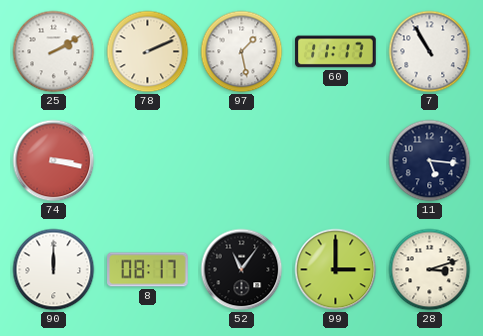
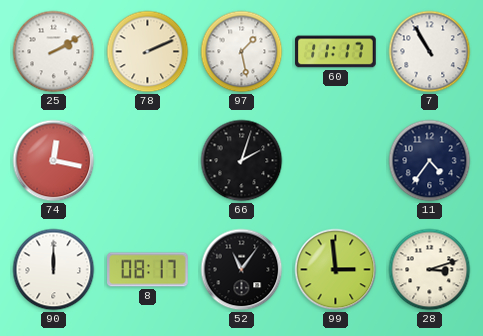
74: 3:17 -> 12:17
66: none -> 2:03
11: 5:16 -> 4:36
99: 3:00 -> 2:59
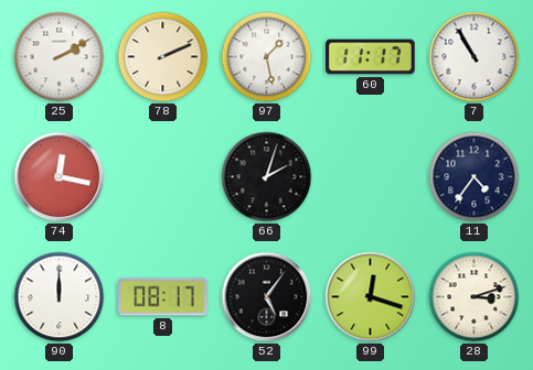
52: 11:06 -> 5:06
99: 2:59 -> 12:18
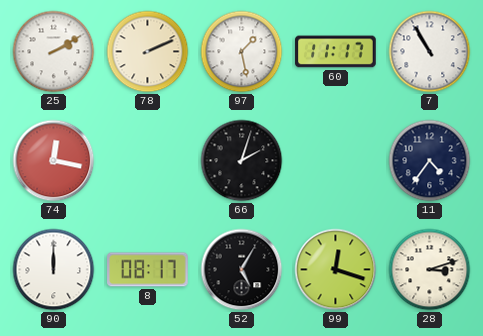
52: 5:06 -> 5:05
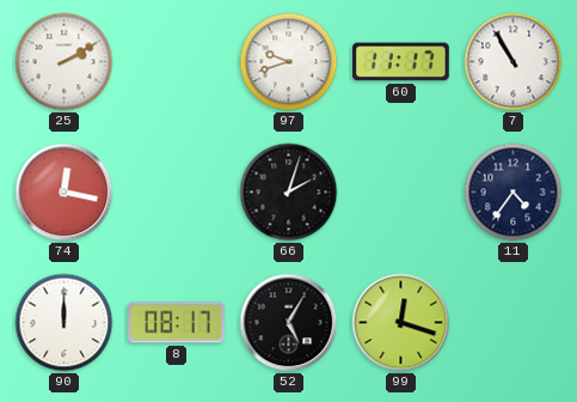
78: 2:11 -> none
97: 1:28 -> 9:42
28: 3:12 -> none
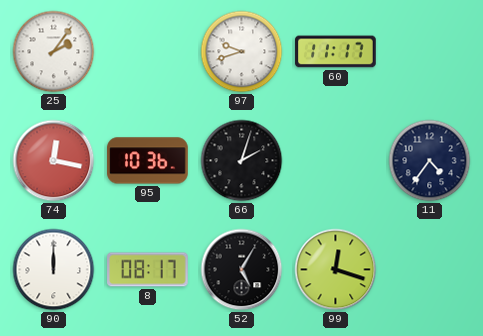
25: 2:10 -> 2:06
7: 10:55 -> none
95: none -> 10:36
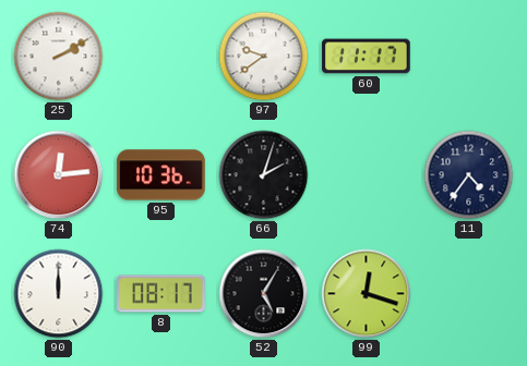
25: 2:06 -> 2:10
97: 9:42 -> 9:39
74: 12:17 -> 12:14
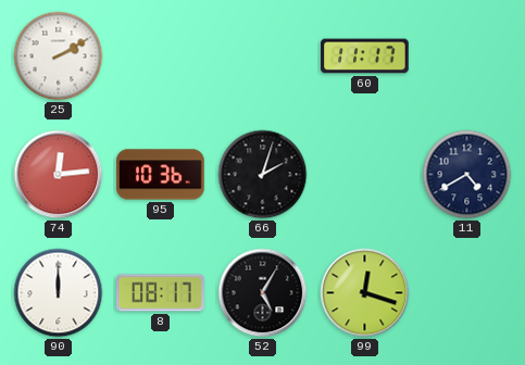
97: 9:39 -> none
11: 4:36 -> 4:40
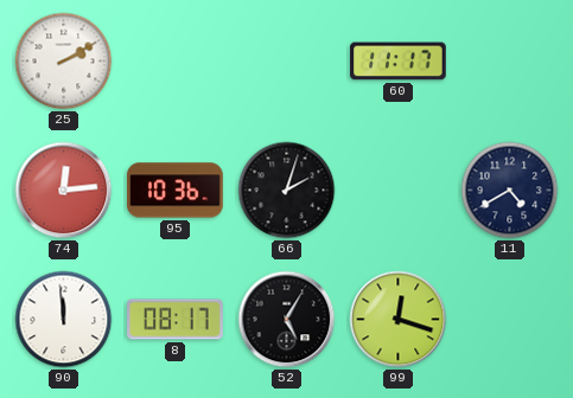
90: 12:00 -> 11:59
